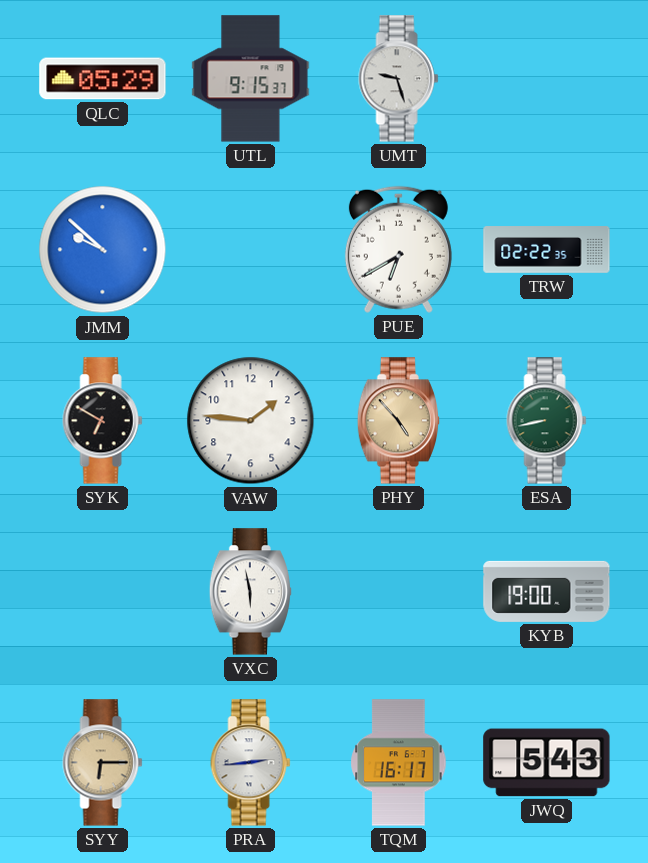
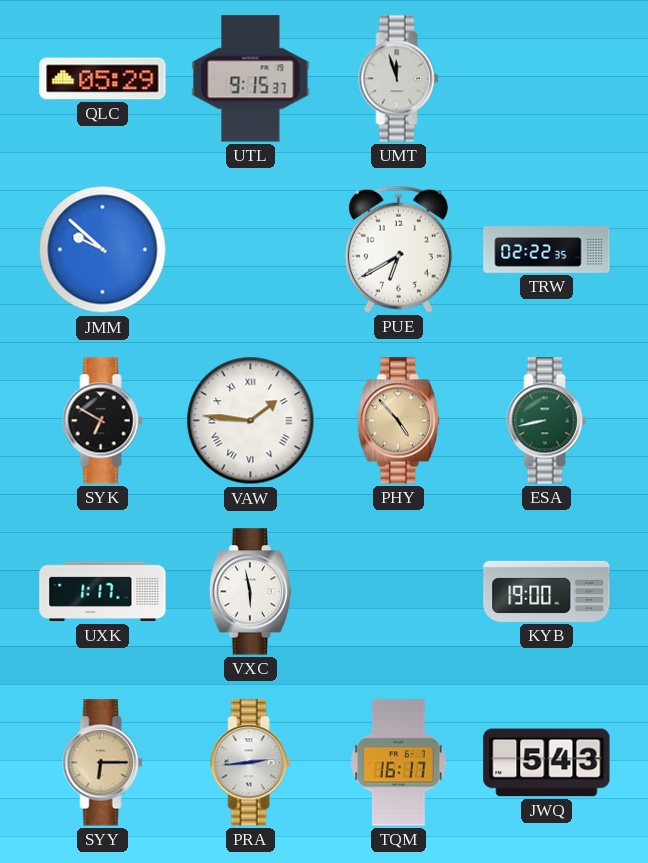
UMT: 9:27 -> 11:57
VAW numerals: Arabic -> Roman
UXK: none -> 1:17
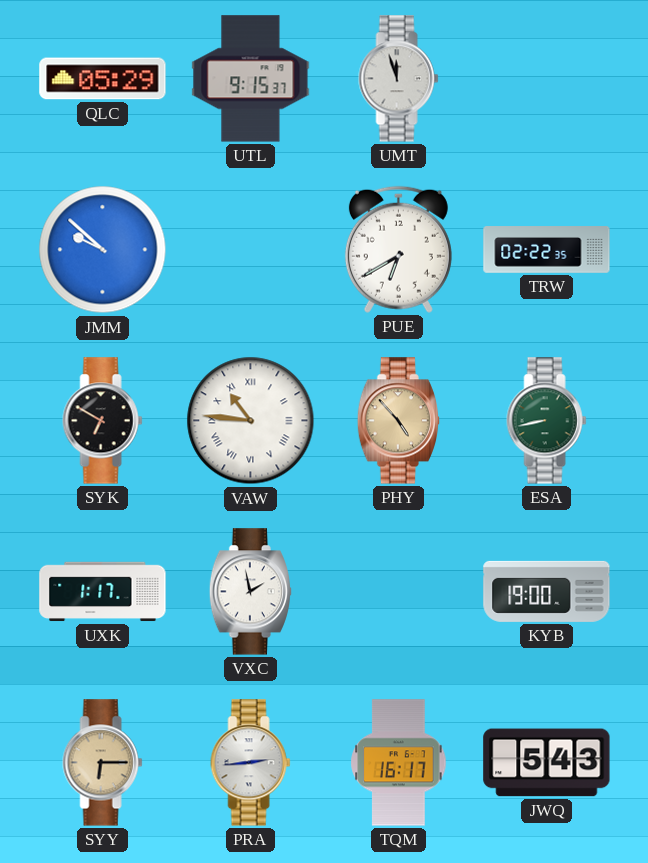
VAW: 1:46 -> 10:46
VXC: 5:58 -> 1:58
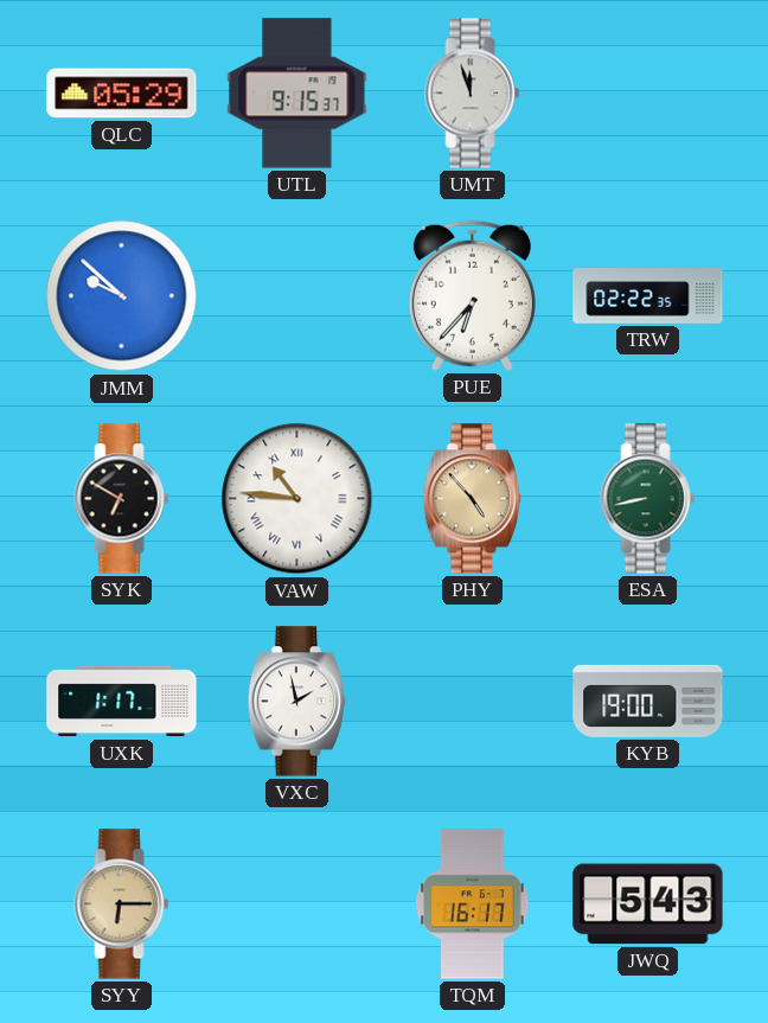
PUE: 6:40 -> 6:37
PRA: 2:44 -> none
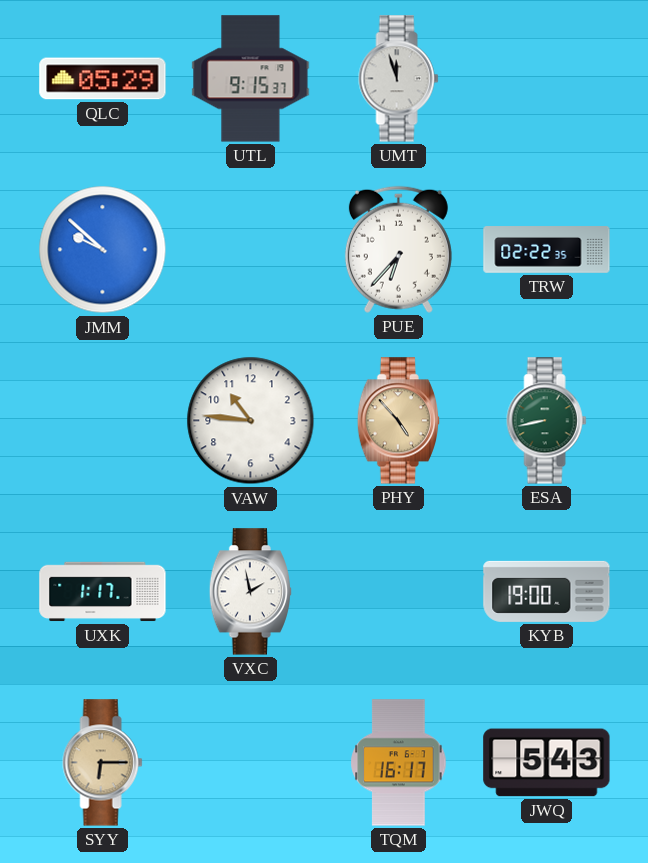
SYK: 6:50 -> none
VAW numerals: Roman -> Arabic
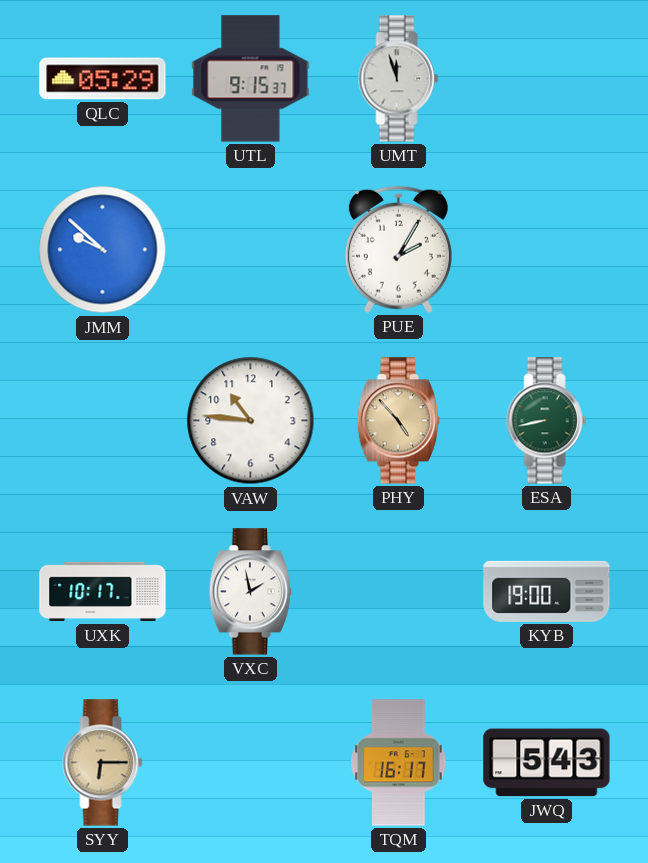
PUE: 6:37 -> 2:05
TRW: 02:22 -> none
UXK: 1:17 -> 10:17
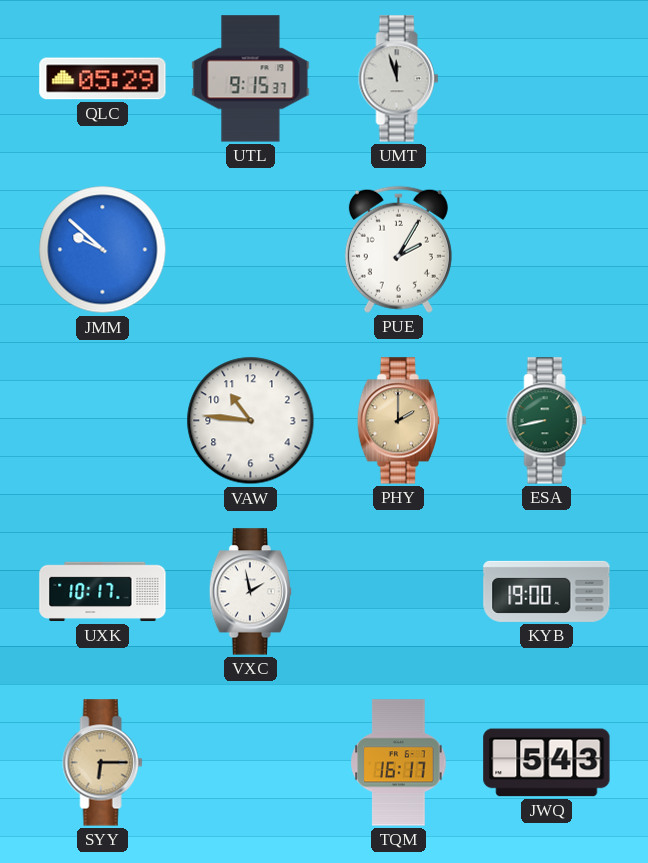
PHY: 4:53 -> 2:00
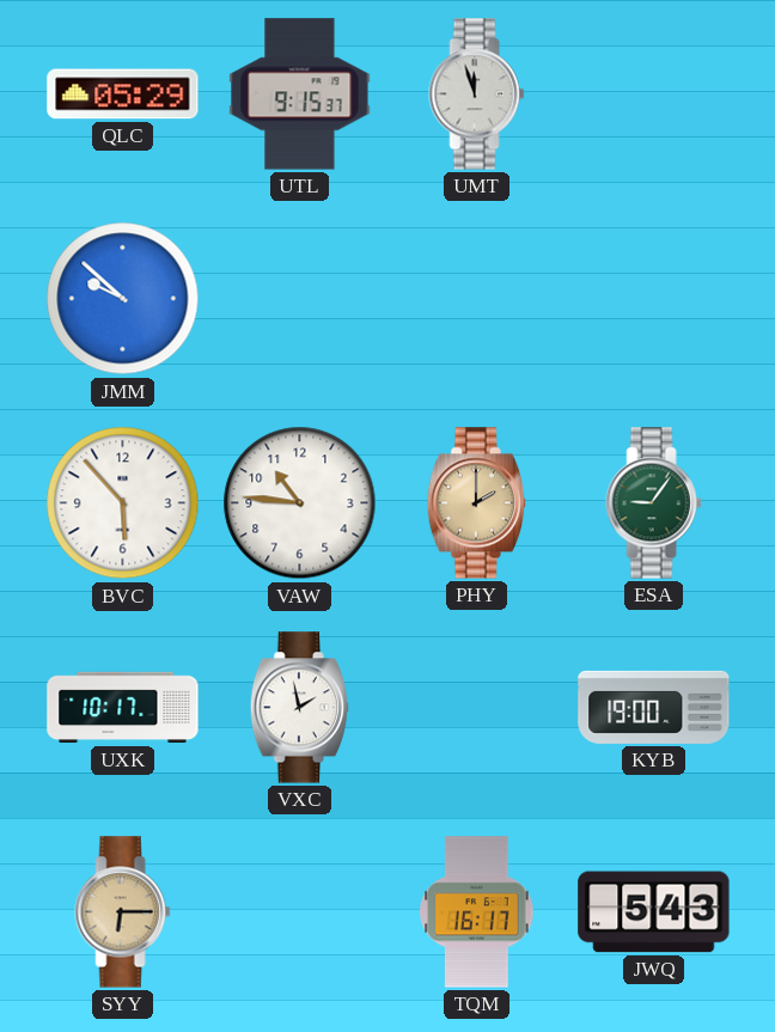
PUE: 2:05 -> none
BVC: none -> 5:53
ESA: 8:43 -> 9:06
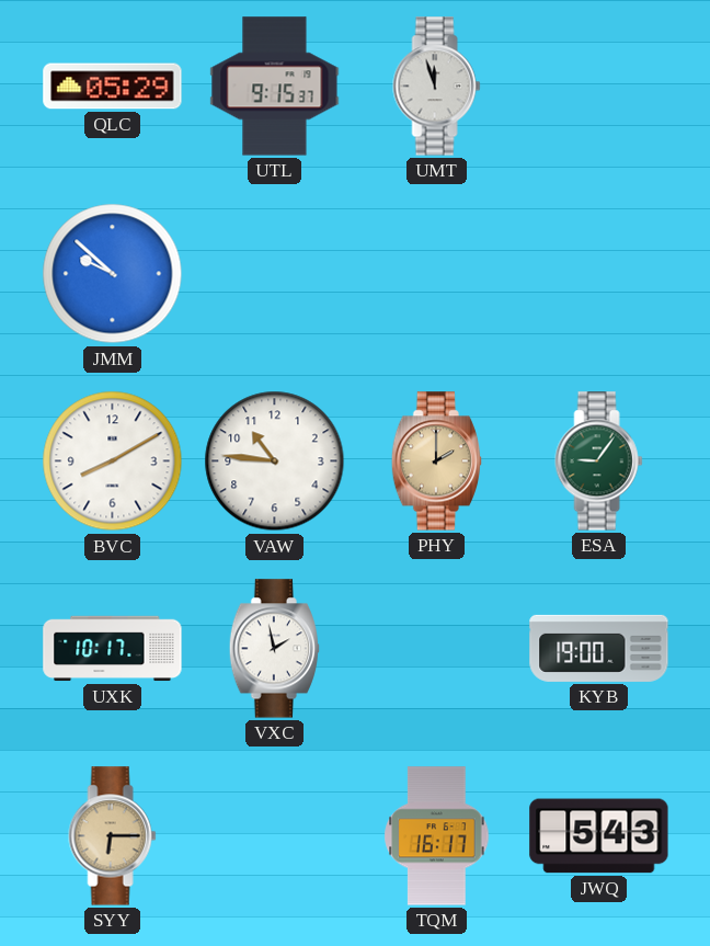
BVC: 5:53 -> 8:10
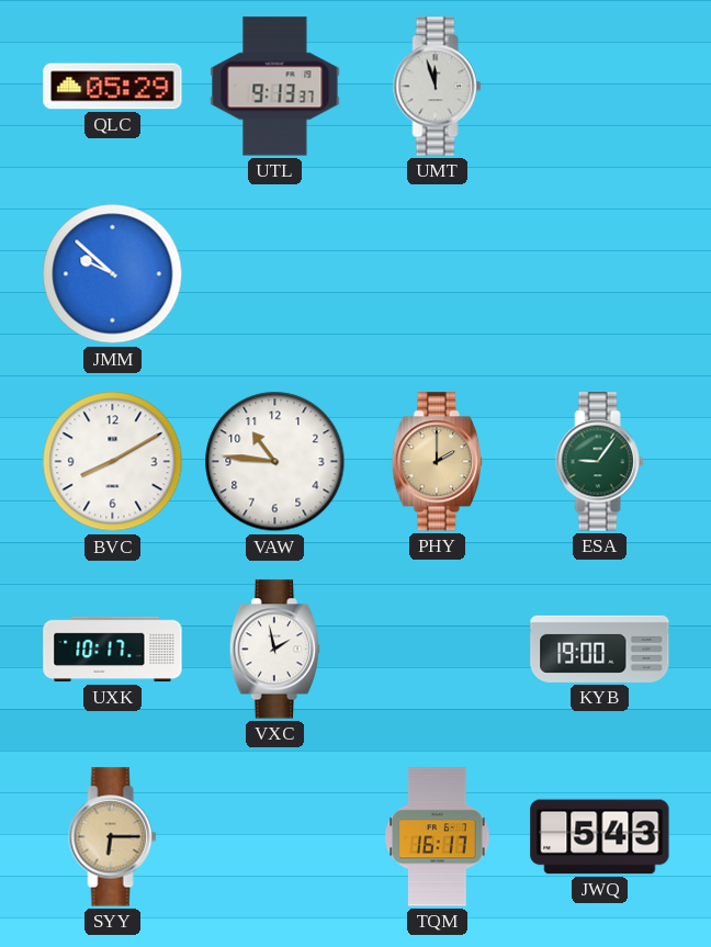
UTL: 9:15 -> 9:13
